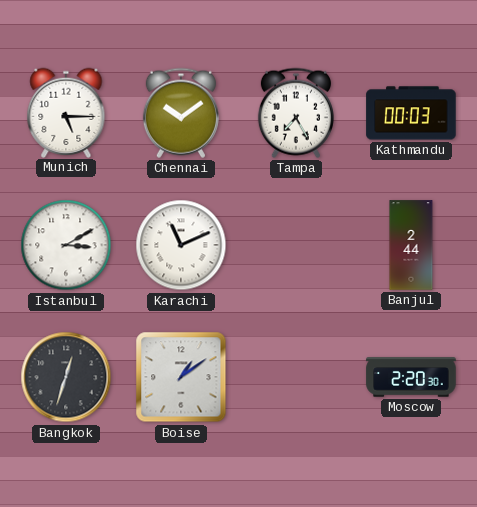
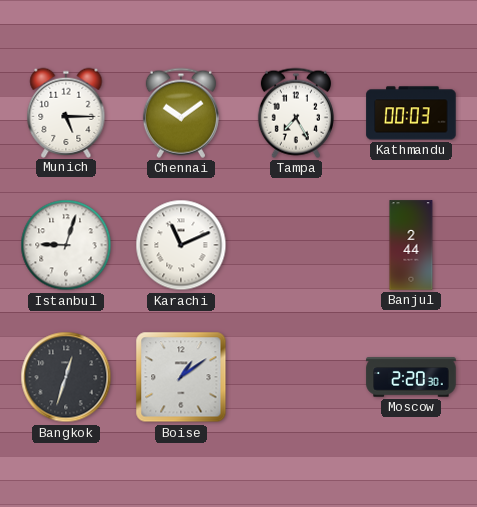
Istanbul: 3:10 -> 9:03
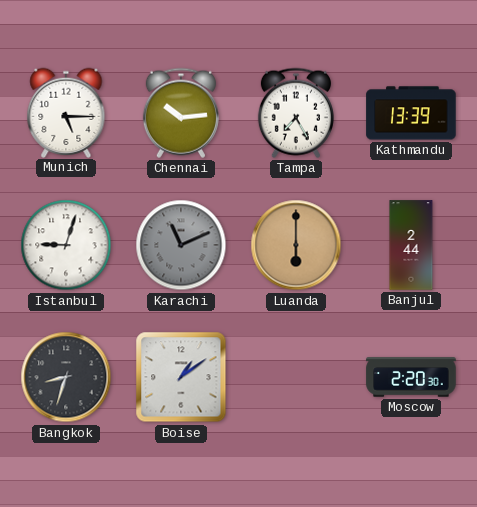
Chennai: 10:09 -> 10:14
Kathmandu: 00:03 -> 13:39
Karachi dial: white -> grey
Luanda: none -> 6:00
Bangkok: 12:33 -> 8:33
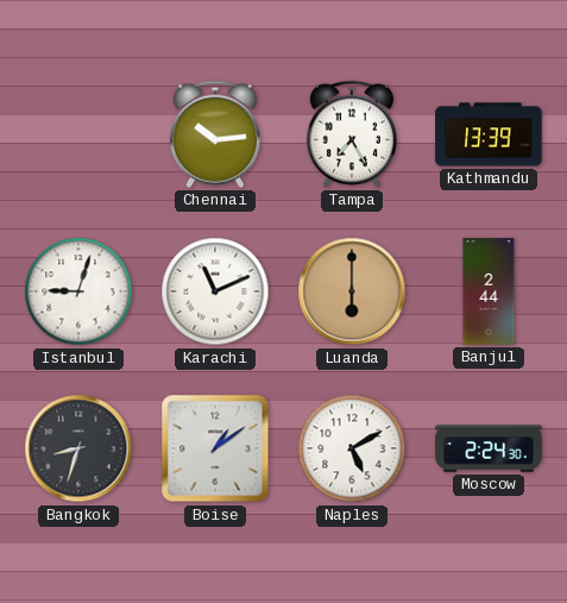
Munich: 5:15 -> none
Karachi dial: grey -> white
Naples: none -> 5:10
Moscow: 2:20 -> 2:24
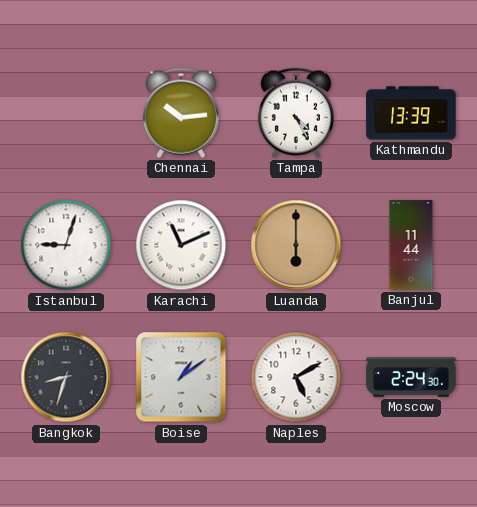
Tampa: 7:25 -> 4:25
Banjul: 2:44 -> 11:44
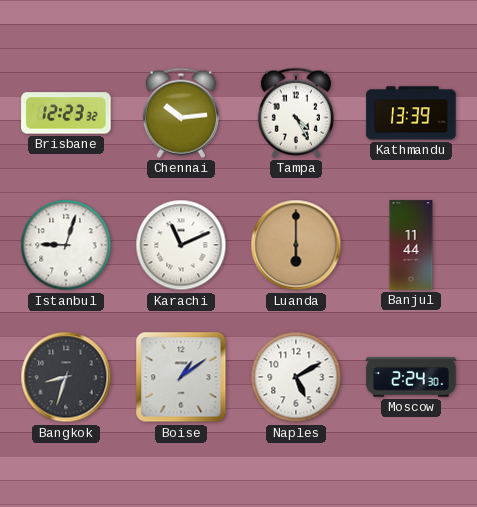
Brisbane: none -> 12:23
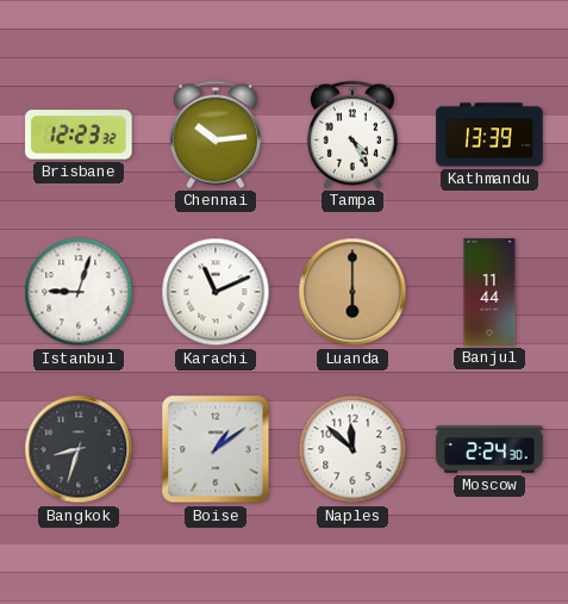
Naples: 5:10 -> 11:52
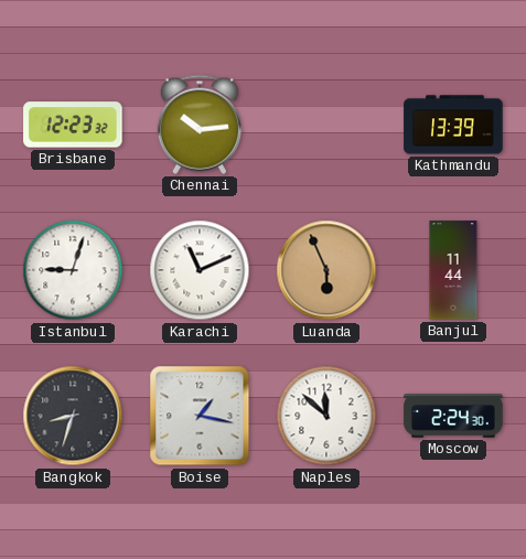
Tampa: 4:25 -> none
Luanda: 6:00 -> 5:56
Boise: 1:09 -> 1:17
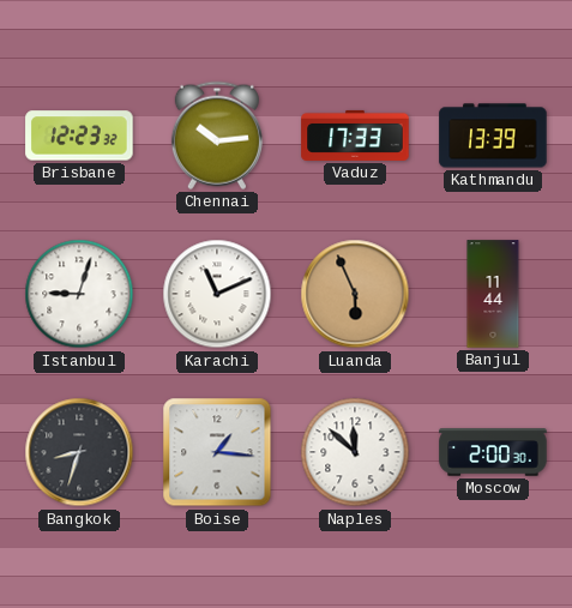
Vaduz: none -> 17:33
Boise: 1:17 -> 1:16
Moscow: 2:24 -> 2:00
